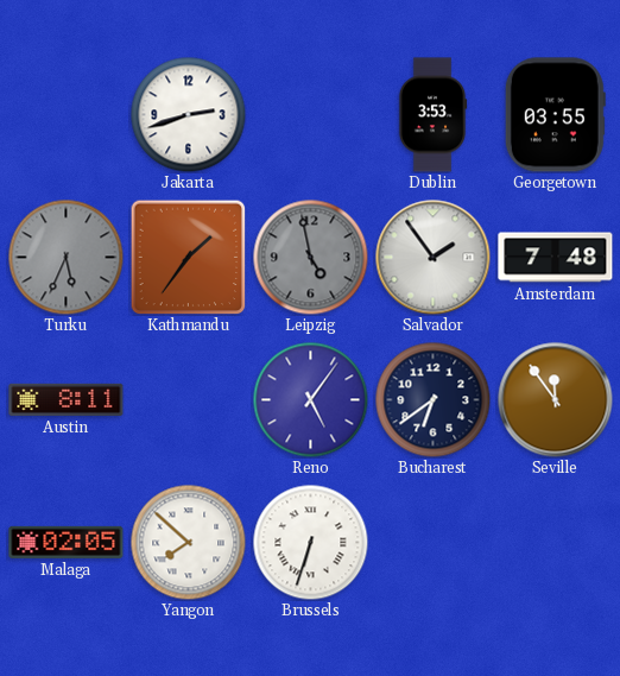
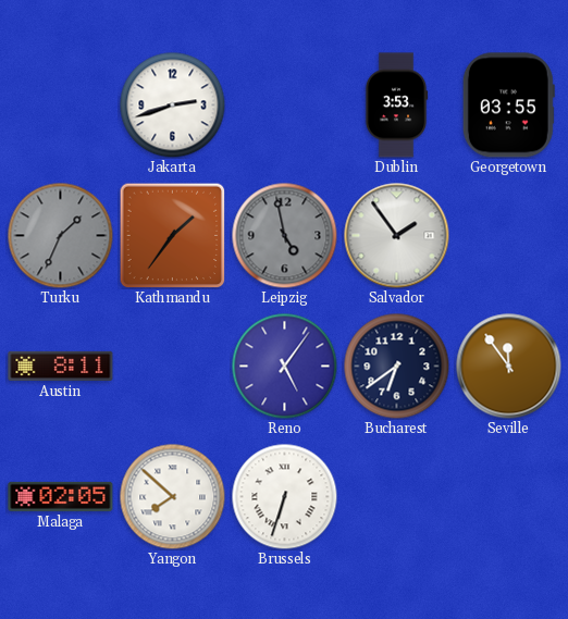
Turku: 5:34 -> 1:34
Amsterdam: 7:48 -> none
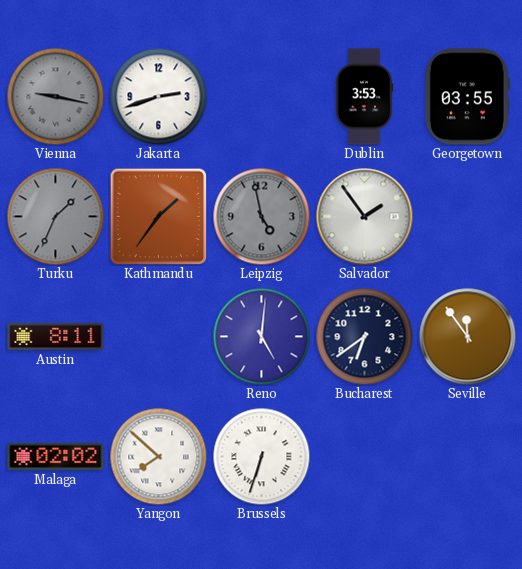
Vienna: none -> 9:17
Reno: 5:06 -> 5:01
Malaga: 02:05 -> 02:02
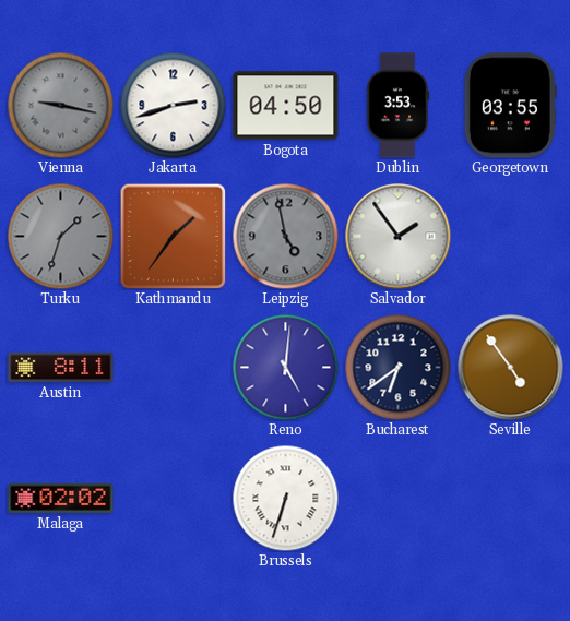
Bogota: none -> 04:50
Turku: 1:34 -> 1:33
Seville: 11:54 -> 4:54
Yangon: 7:52 -> none
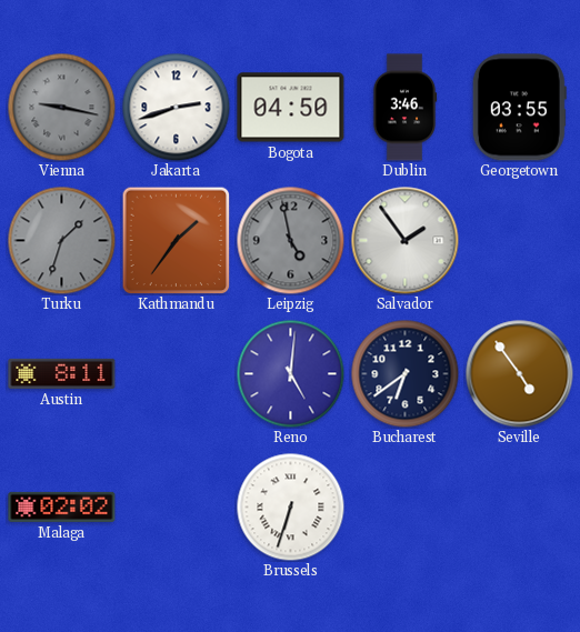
Dublin: 3:53 -> 3:46
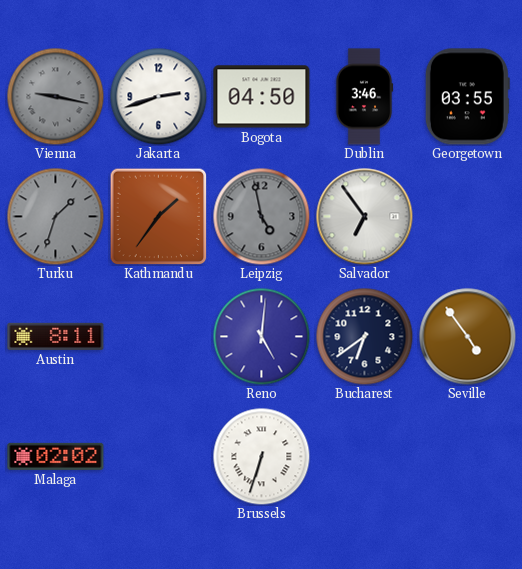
Salvador: 1:54 -> 6:54
